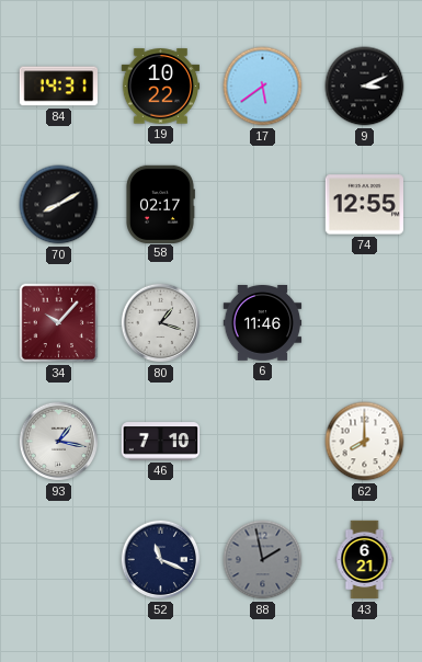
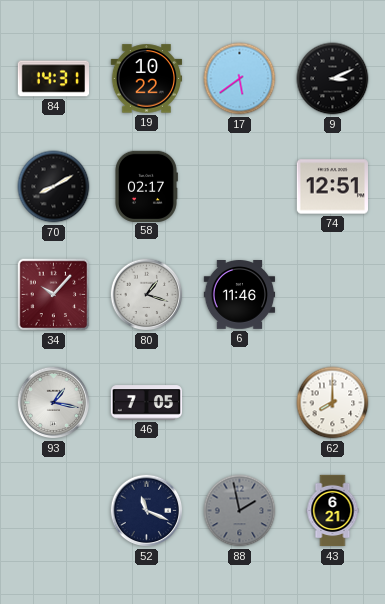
74: 12:55 -> 12:51
46: 7:10 -> 7:05
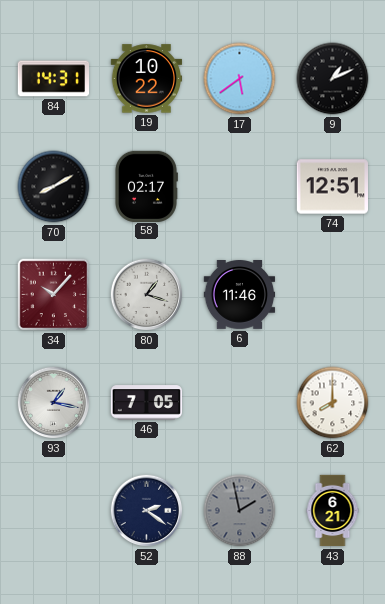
9: 3:11 -> 1:11
52: 11:19 -> 2:21
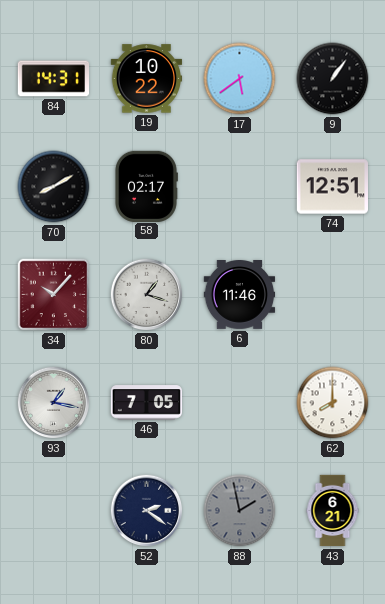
9: 1:11 -> 1:06
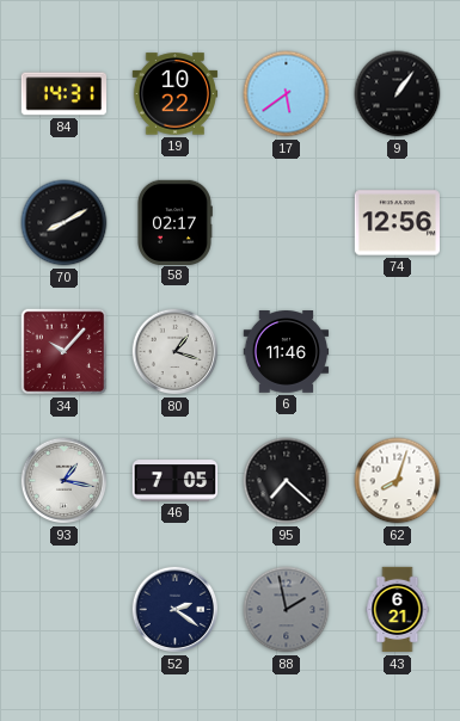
74: 12:51 -> 12:56
95: none -> 7:22
62: 8:00 -> 8:03
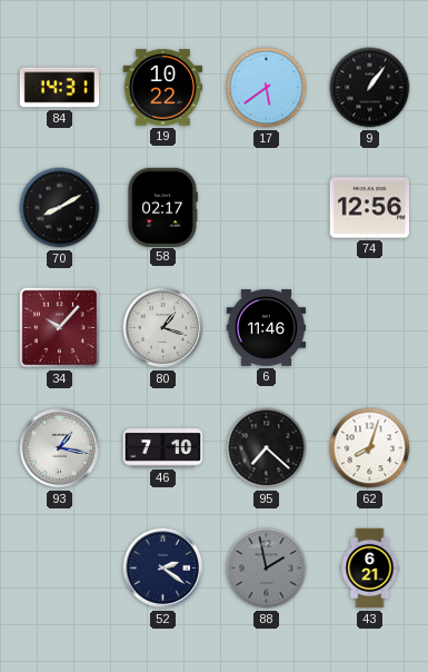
46: 7:05 -> 7:10
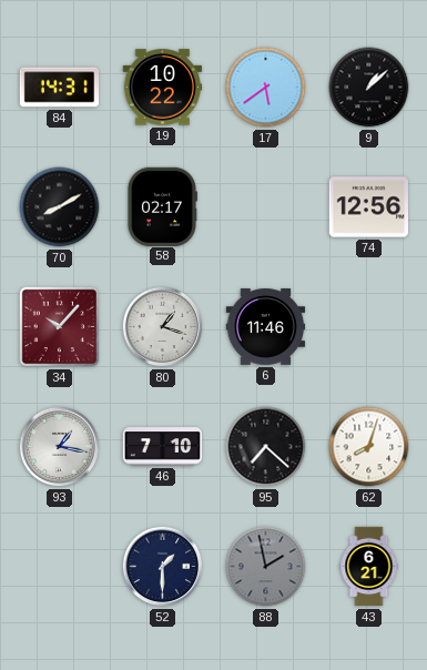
9: 1:06 -> 1:08
52: 2:21 -> 1:30
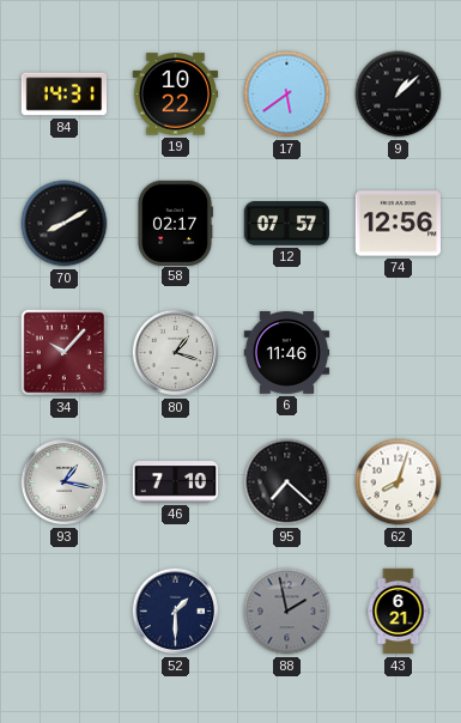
12: none -> 07:57
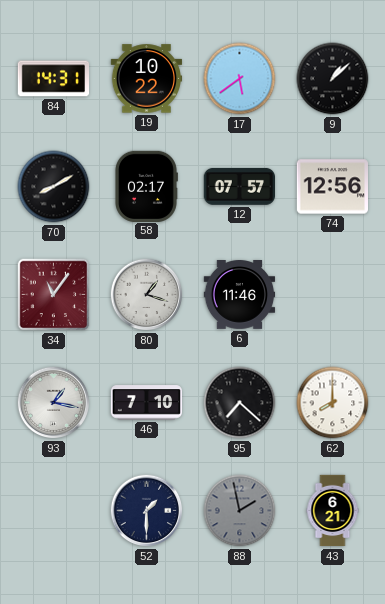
34: 10:07 -> 11:06
62: 8:03 -> 8:00
